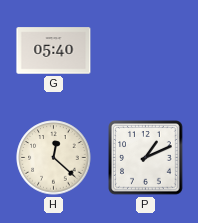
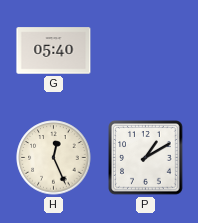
H: 12:22 -> 12:26
P: 1:11 -> 1:10
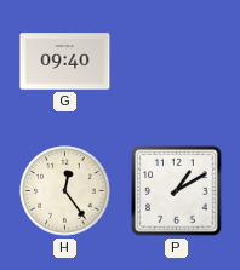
G: 05:40 -> 09:40
H: 12:26 -> 12:24
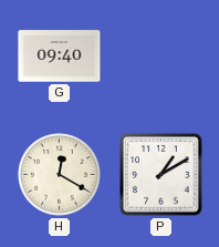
H: 12:24 -> 12:20
